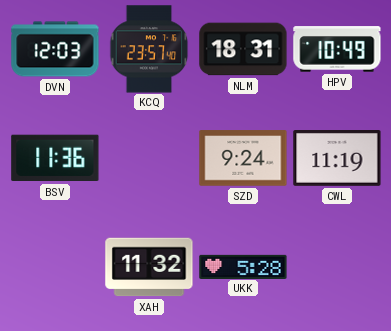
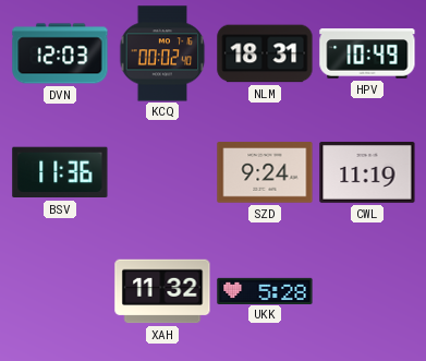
KCQ: 23:57 -> 00:02
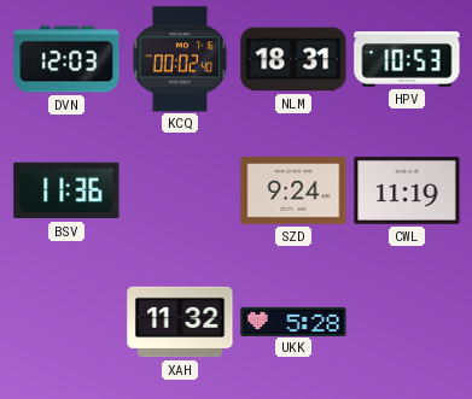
HPV: 10:49 -> 10:53
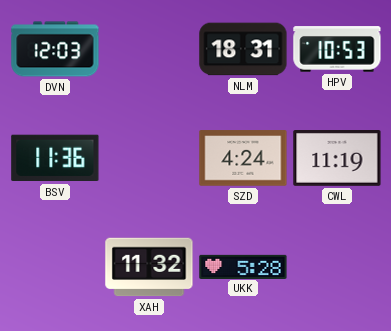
KCQ: 00:02 -> none
SZD: 9:24 -> 4:24
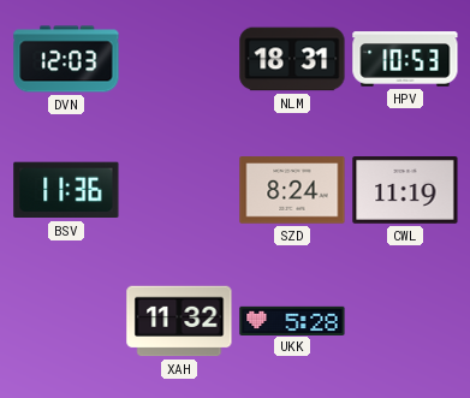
SZD: 4:24 -> 8:24
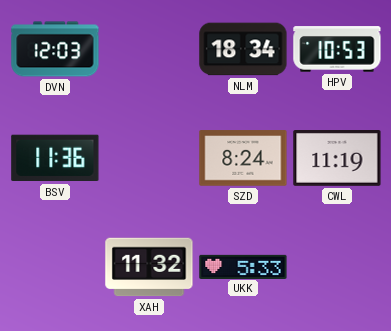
NLM: 18:31 -> 18:34
UKK: 5:28 -> 5:33
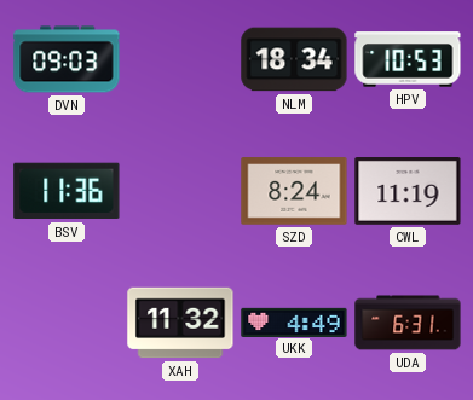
DVN: 12:03 -> 09:03
UKK: 5:33 -> 4:49
UDA: none -> 6:31
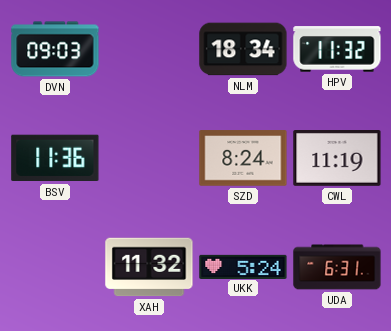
HPV: 10:53 -> 11:32
UKK: 4:49 -> 5:24
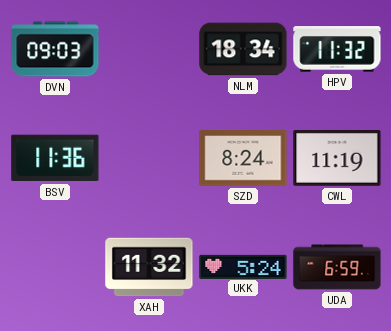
UDA: 6:31 -> 6:59
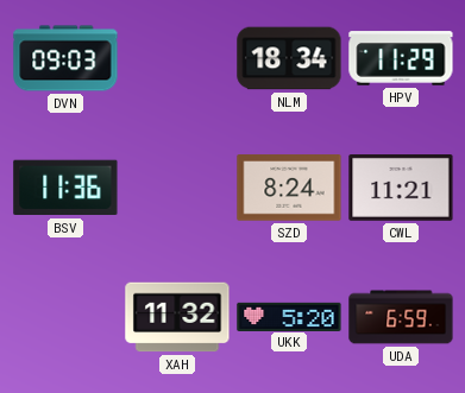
HPV: 11:32 -> 11:29
CWL: 11:19 -> 11:21
UKK: 5:24 -> 5:20
